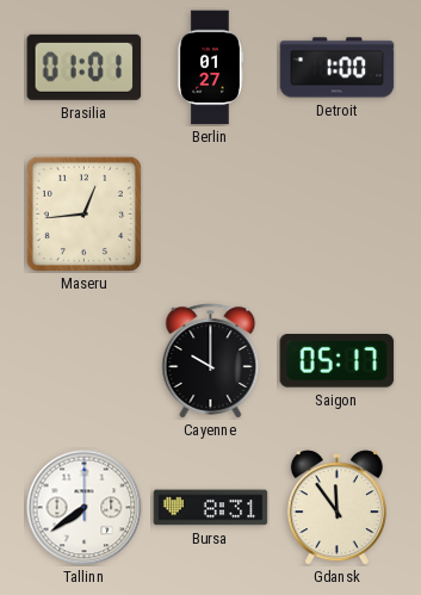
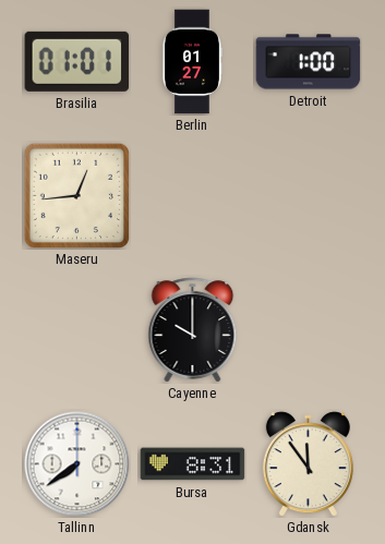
Saigon: 05:17 -> none
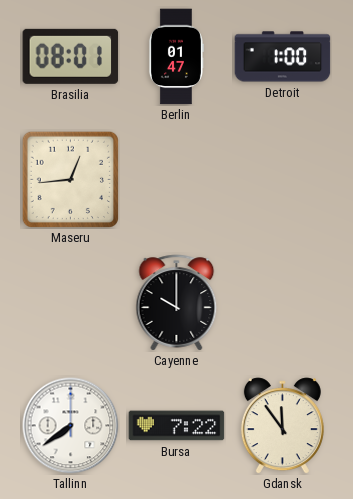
Brasilia: 01:01 -> 08:01
Berlin: 01:27 -> 01:47
Bursa: 8:31 -> 7:22
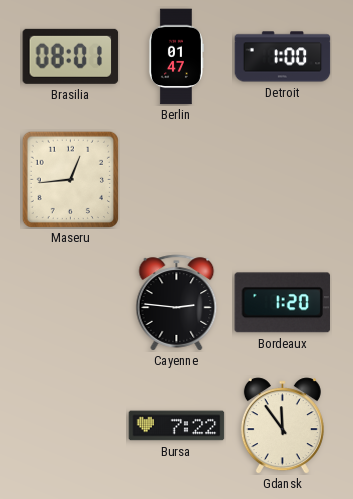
Cayenne: 10:00 -> 2:46
Bordeaux: none -> 1:20
Tallinn: 7:39 -> none
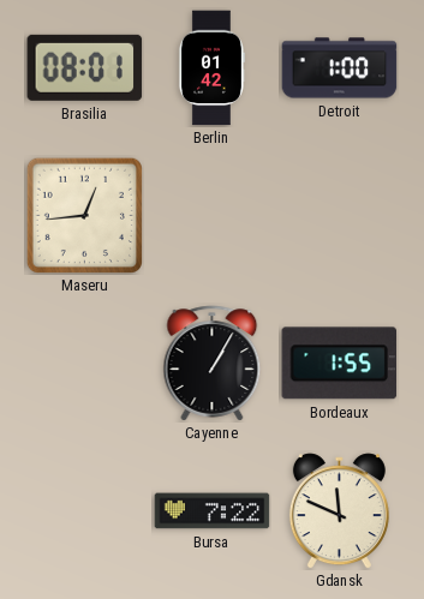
Berlin: 01:47 -> 01:42
Cayenne: 2:46 -> 1:05
Bordeaux: 1:20 -> 1:55
Gdansk: 11:54 -> 11:49
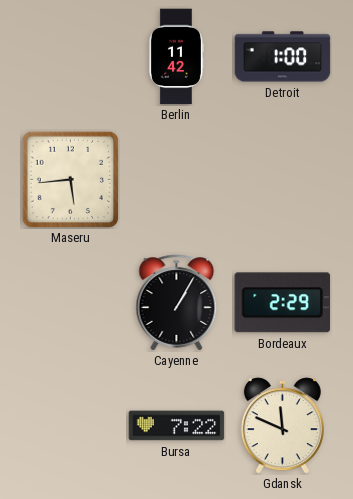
Brasilia: 08:01 -> none
Berlin: 01:42 -> 11:42
Maseru: 12:44 -> 5:44
Bordeaux: 1:55 -> 2:29
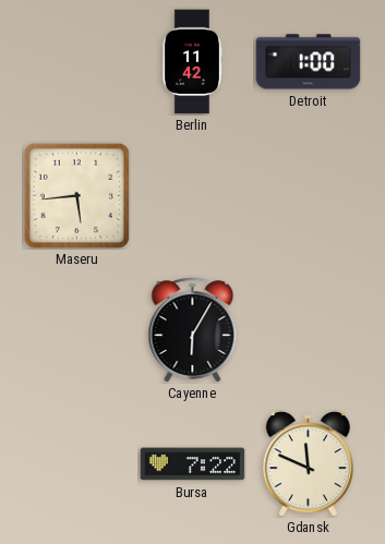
Cayenne: 1:05 -> 6:05
Bordeaux: 2:29 -> none
